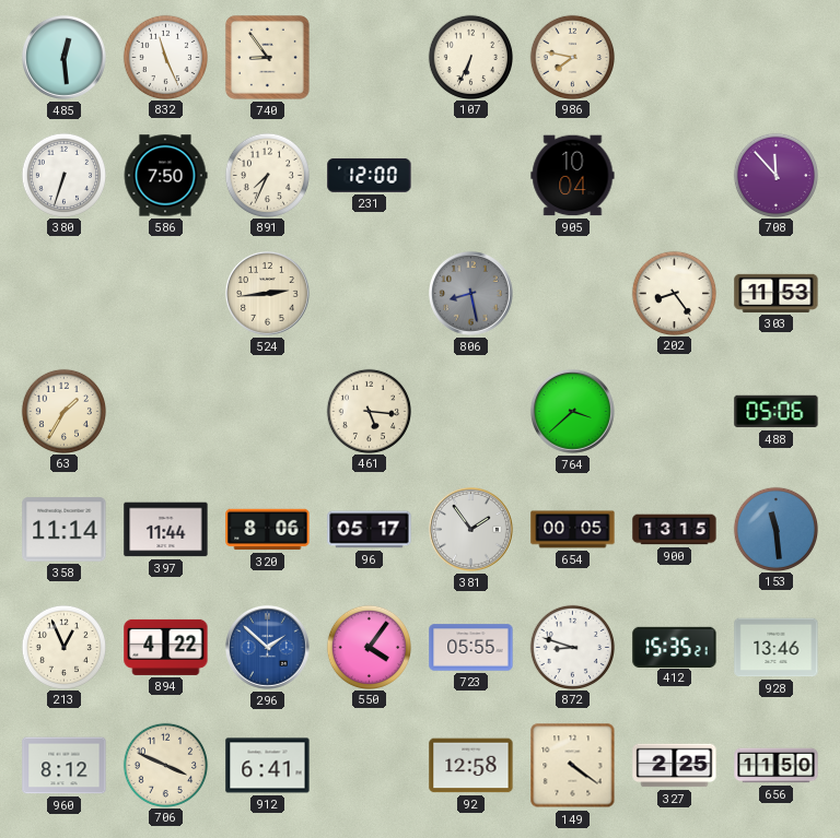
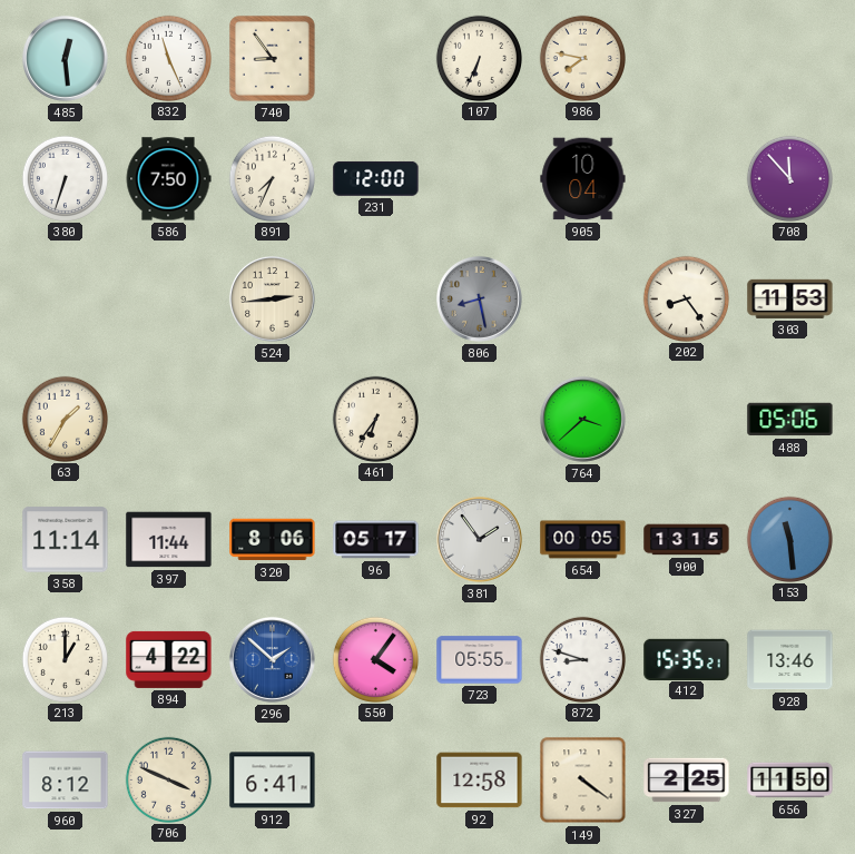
461: 5:16 -> 6:36
213: 12:56 -> 1:00
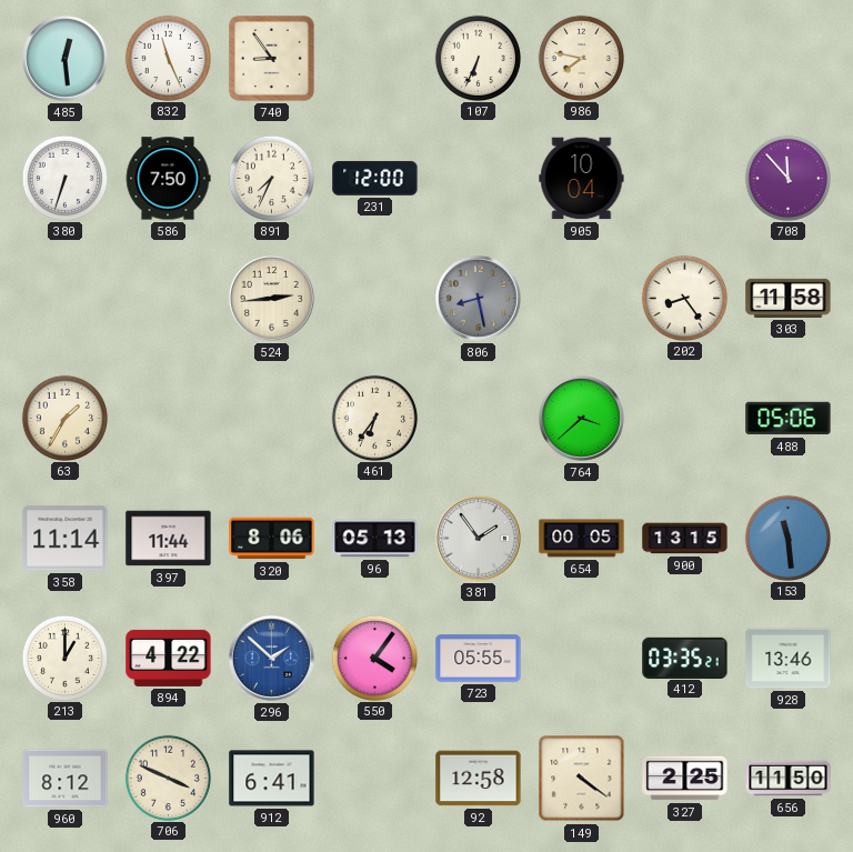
303: 11:53 -> 11:58
96: 05:17 -> 05:13
872: 8:48 -> none
412: 15:35 -> 03:35
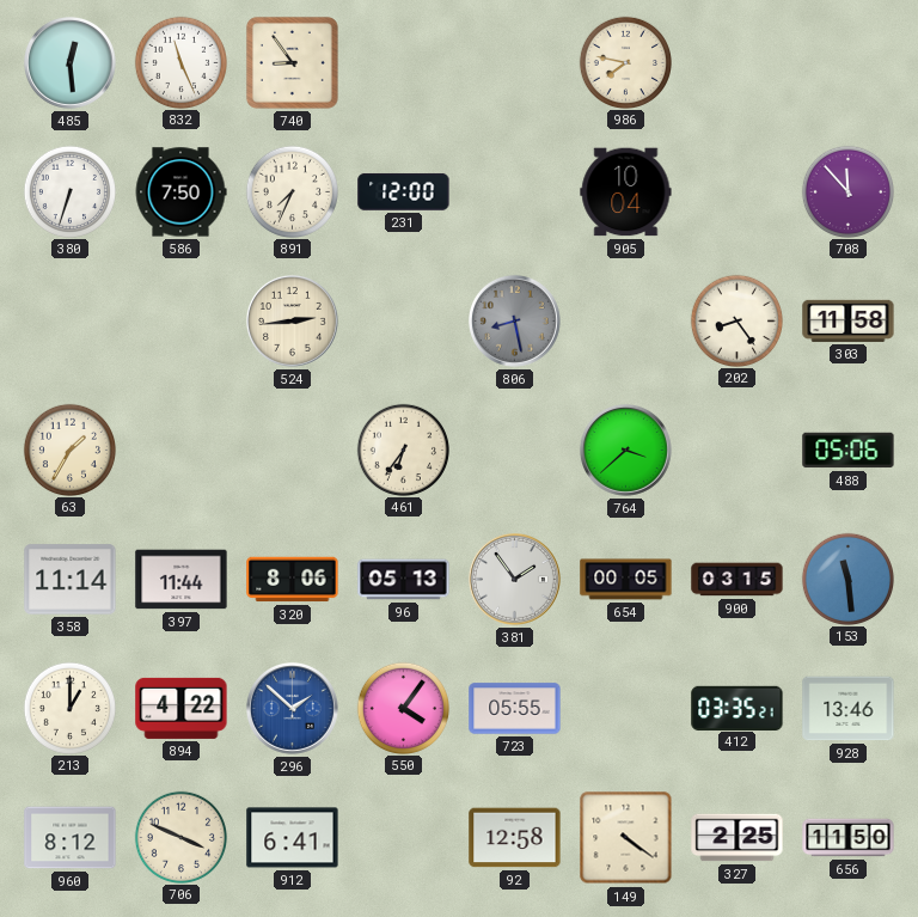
107: 6:34 -> none
900: 13:15 -> 03:15
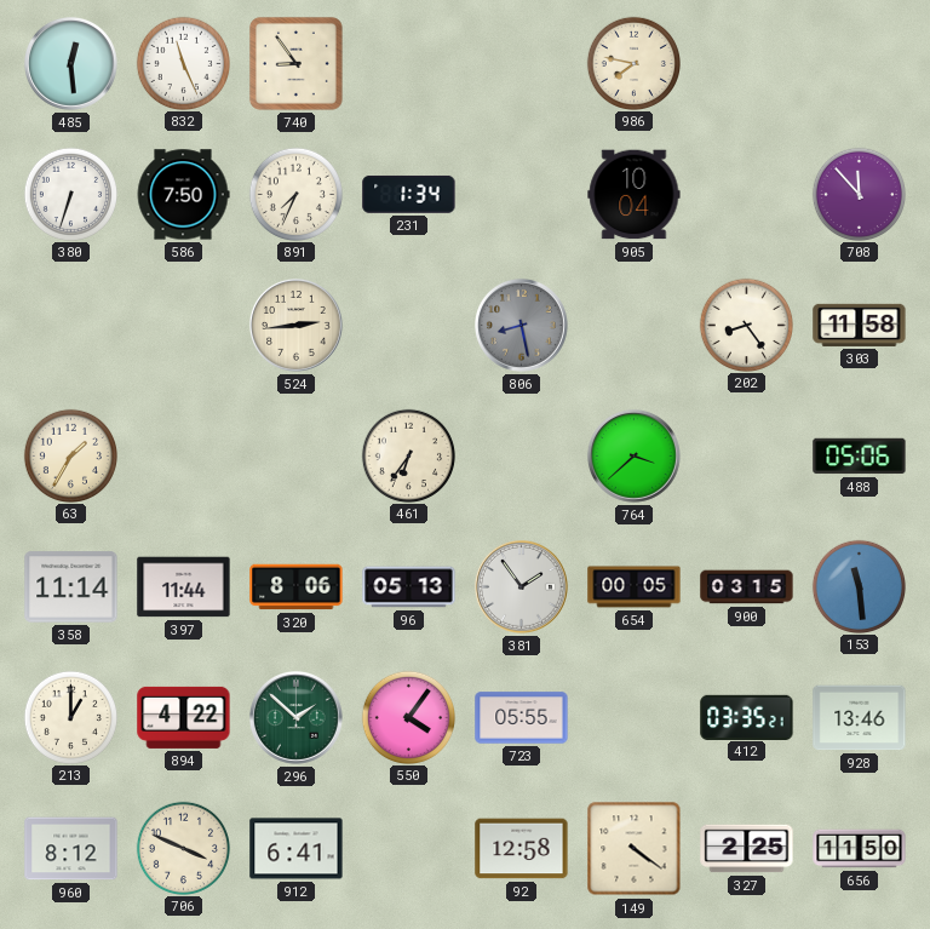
231: 12:00 -> 1:34
296 dial: blue -> green
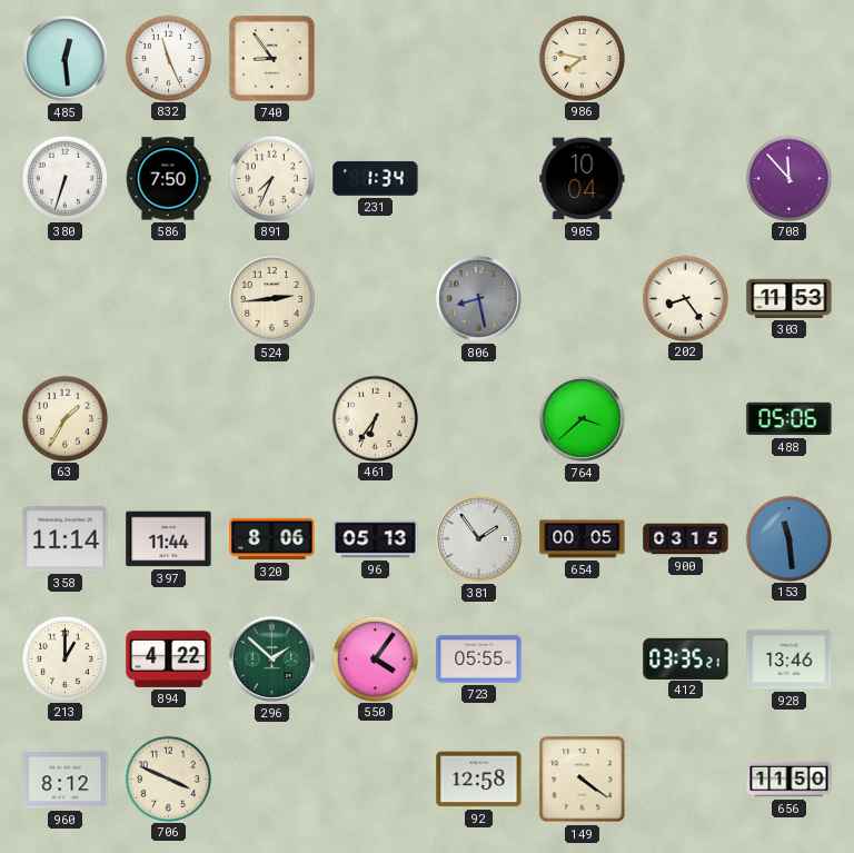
303: 11:58 -> 11:53
912: 6:41 -> none
327: 2:25 -> none
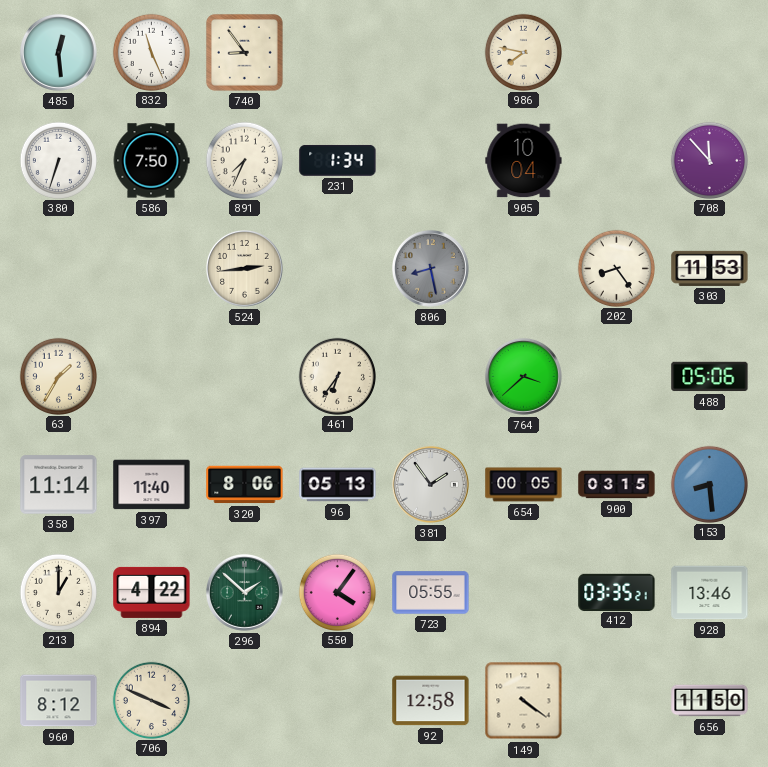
397: 11:44 -> 11:40
153: 11:29 -> 8:29
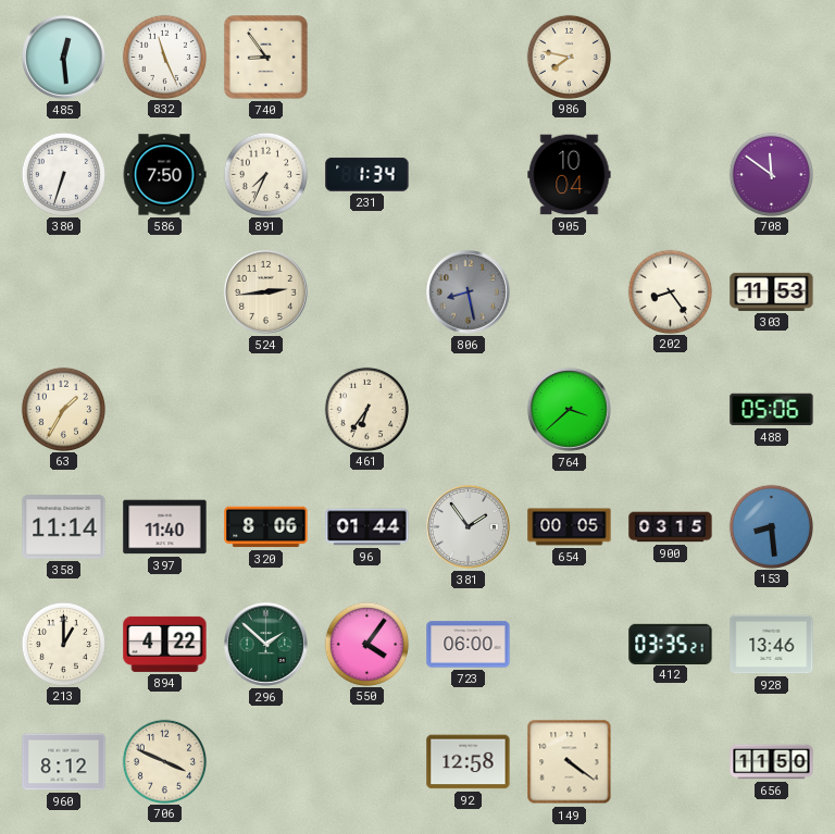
708: 11:53 -> 11:51
96: 05:13 -> 01:44
723: 05:55 -> 06:00
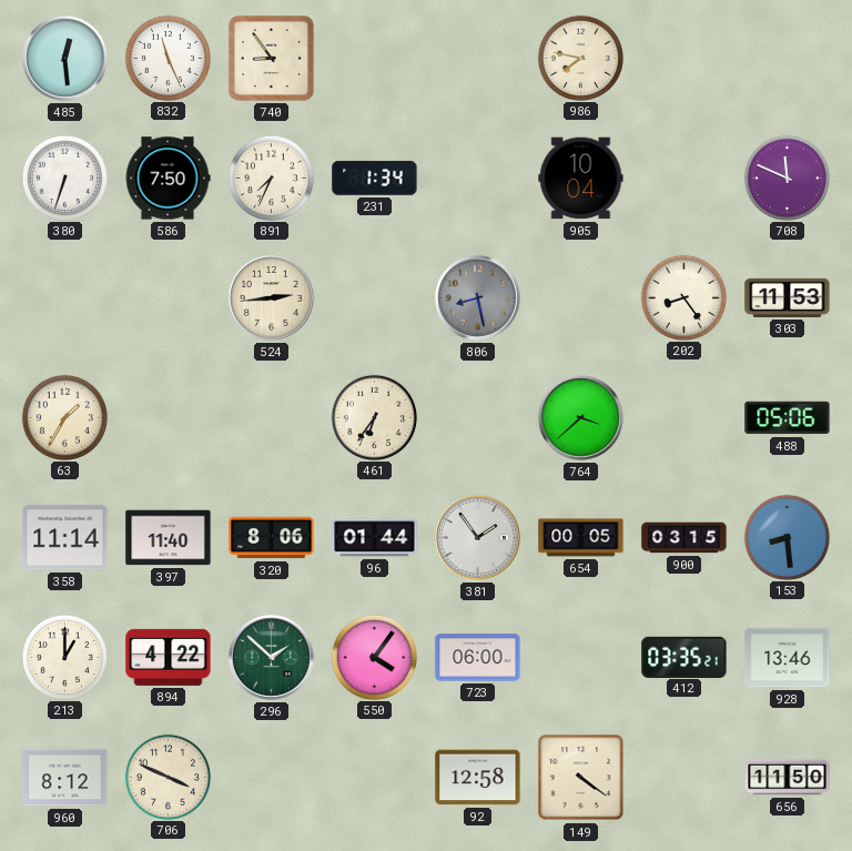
708: 11:51 -> 11:49
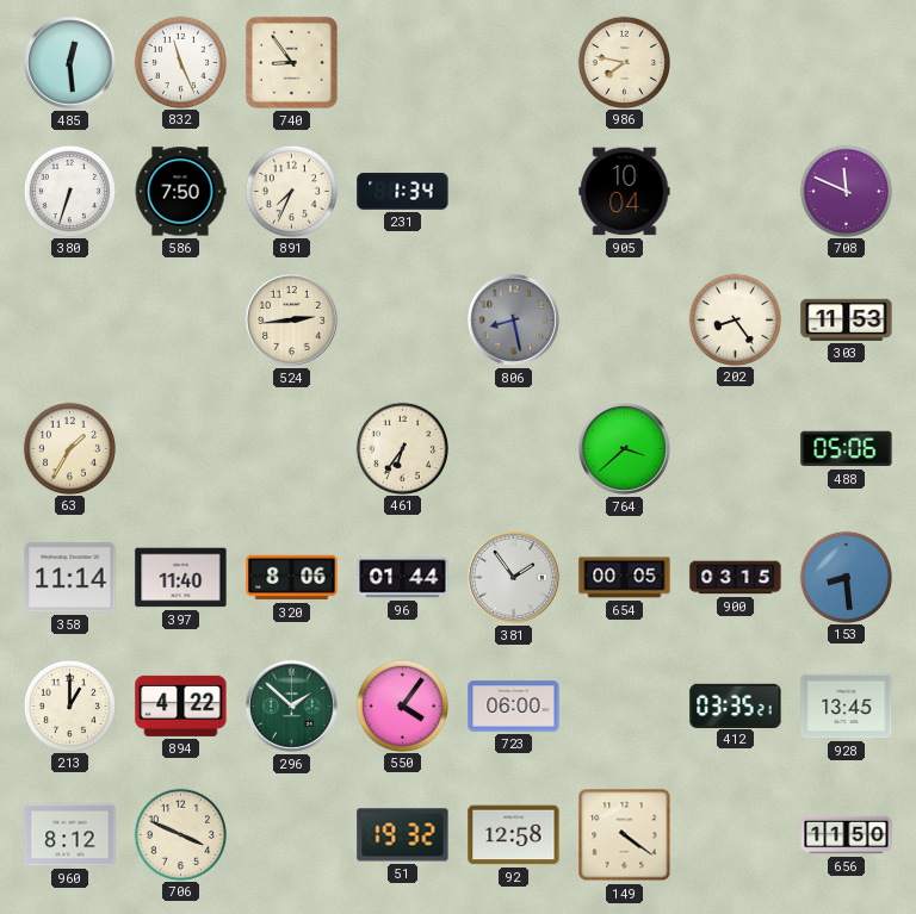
928: 13:46 -> 13:45
51: none -> 19:32
